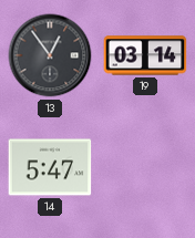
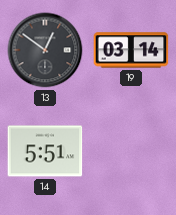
13: 12:54 -> 12:51
14: 5:47 -> 5:51
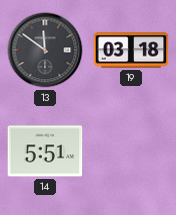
13: 12:51 -> 11:51
19: 03:14 -> 03:18
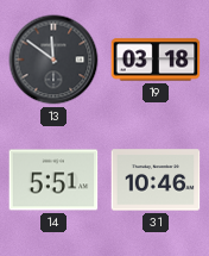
31: none -> 10:46
